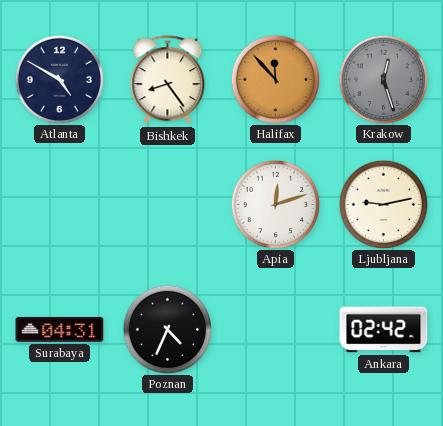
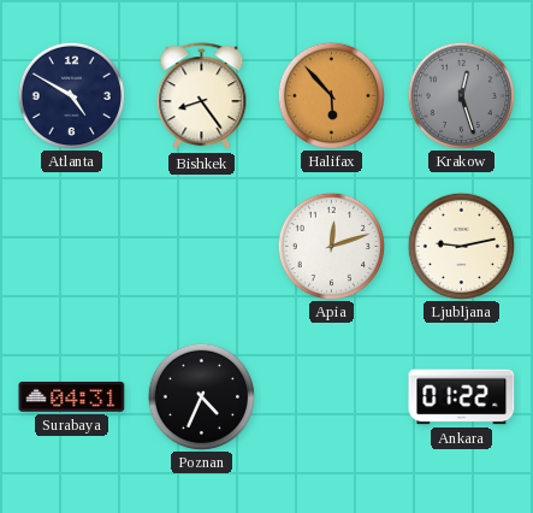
Halifax: 11:53 -> 5:53
Ankara: 02:42 -> 01:22
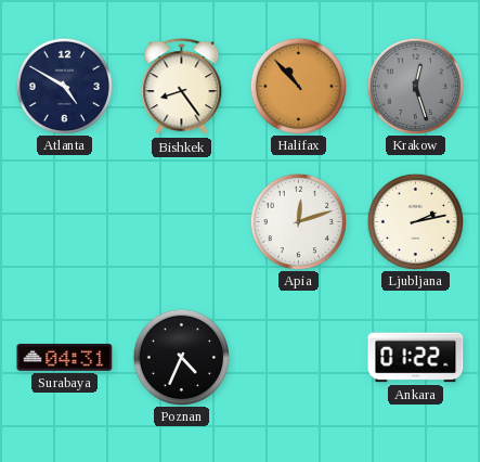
Halifax: 5:53 -> 10:53
Ljubljana: 9:13 -> 2:13
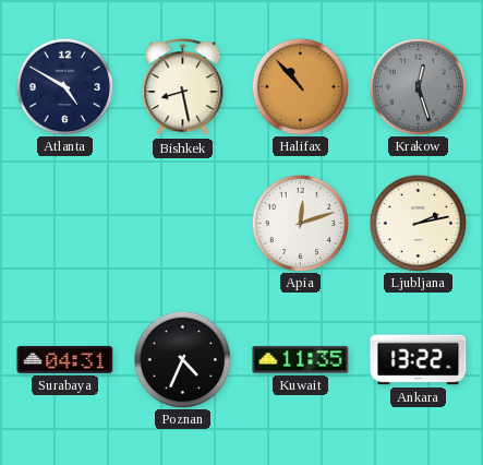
Bishkek: 8:24 -> 8:28
Kuwait: none -> 11:35
Ankara: 01:22 -> 13:22
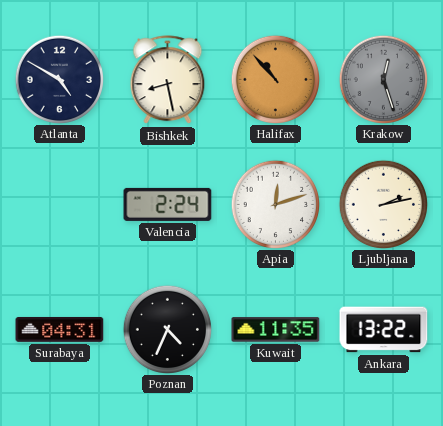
Valencia: none -> 2:24
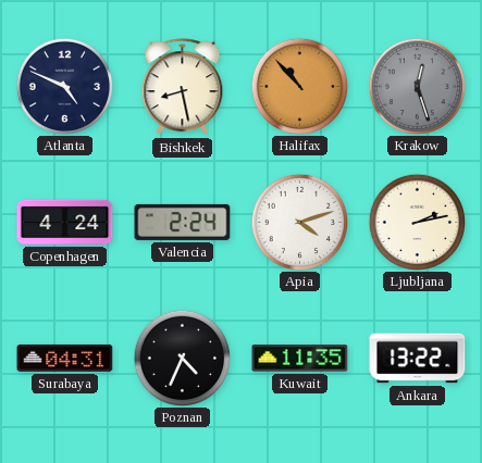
Atlanta: 4:50 -> 4:49
Copenhagen: none -> 4:24
Apia: 12:12 -> 4:12
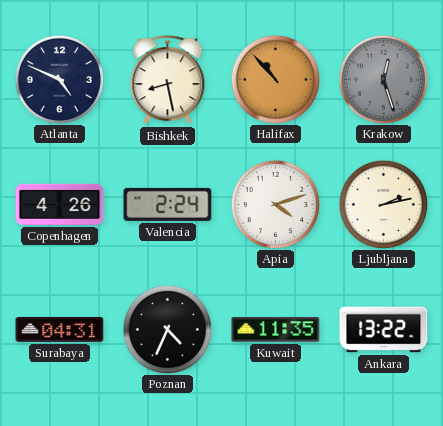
Copenhagen: 4:24 -> 4:26
